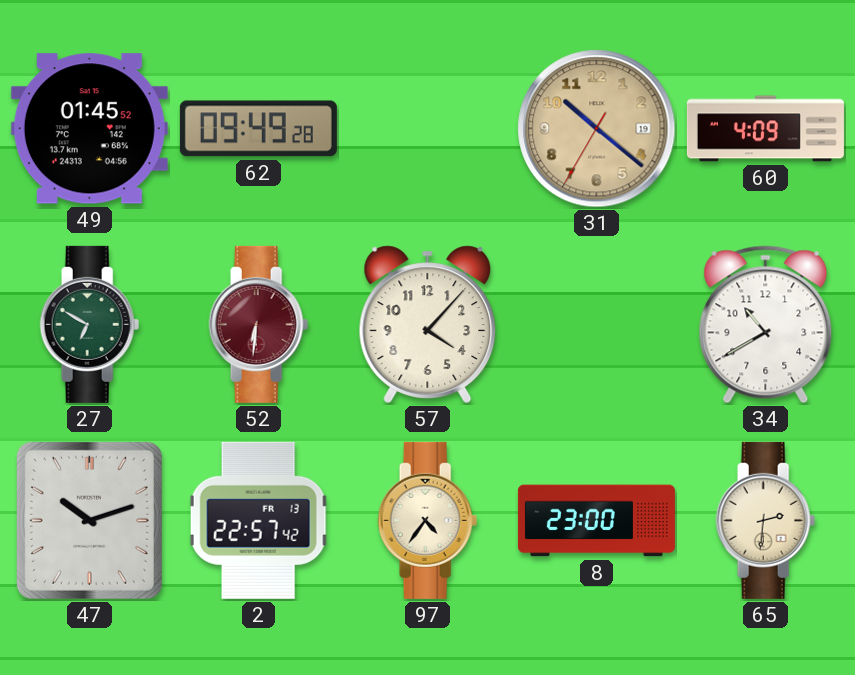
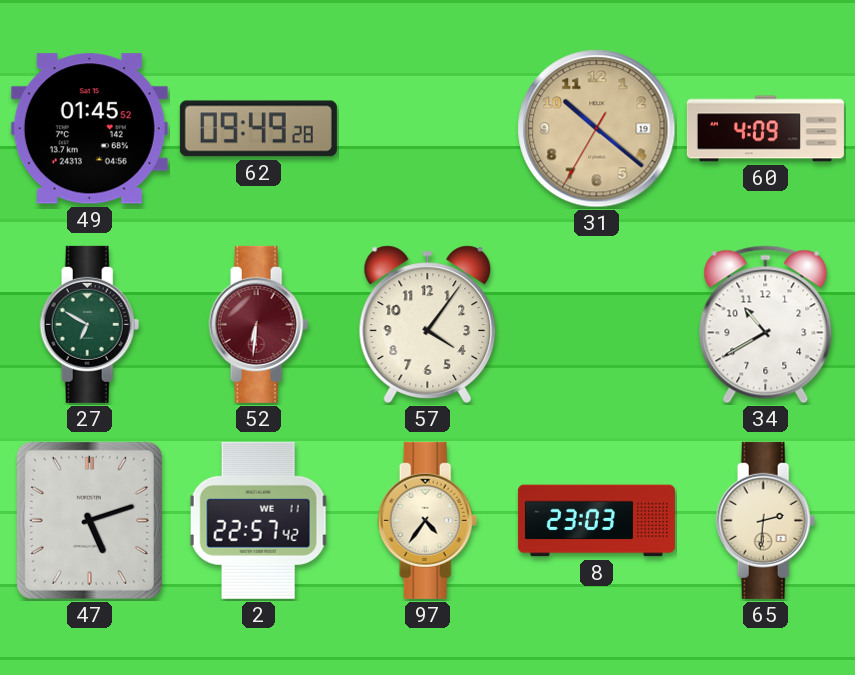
57: 4:07 -> 4:06
47: 10:12 -> 5:12
2 date: FR 13 -> WE 11
8: 23:00 -> 23:03
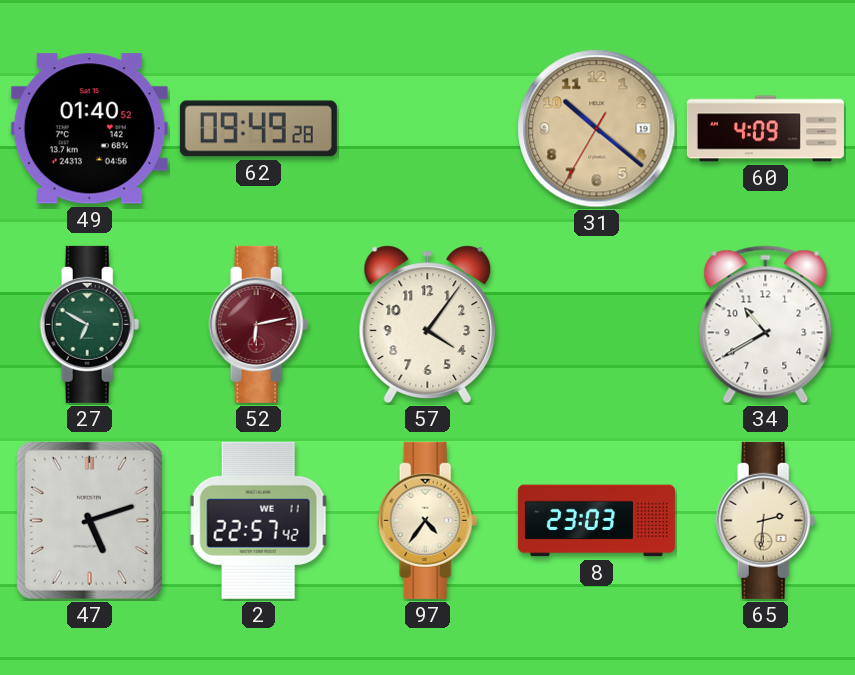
49: 01:45 -> 01:40
52: 6:31 -> 6:13
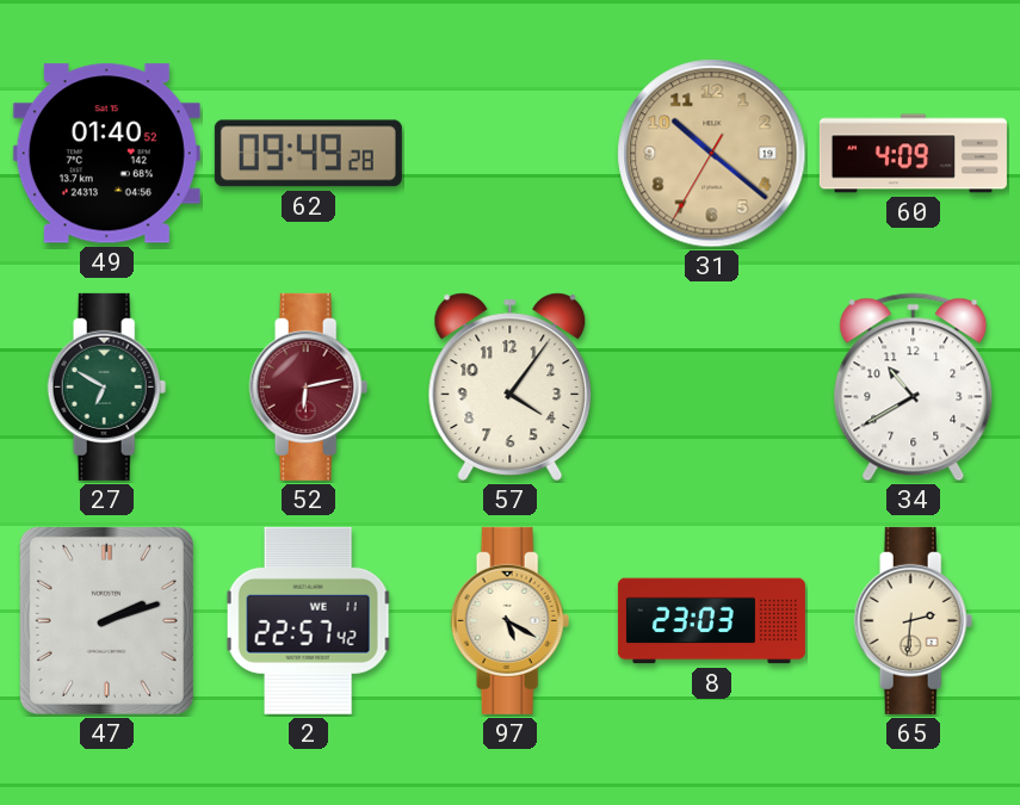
47: 5:12 -> 2:12
97: 4:36 -> 5:20
